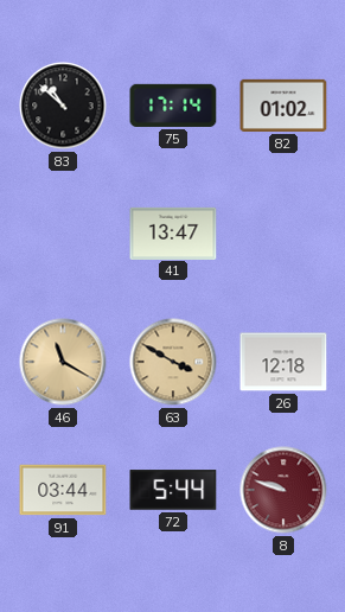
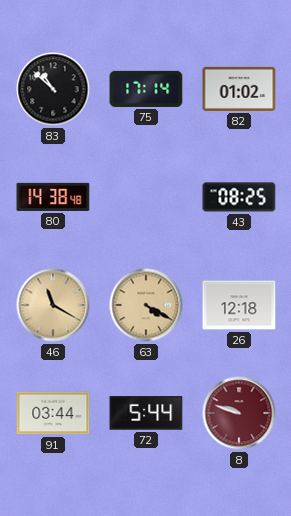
80: none -> 14:38
41: 13:47 -> none
43: none -> 08:25
63: 3:50 -> 4:20
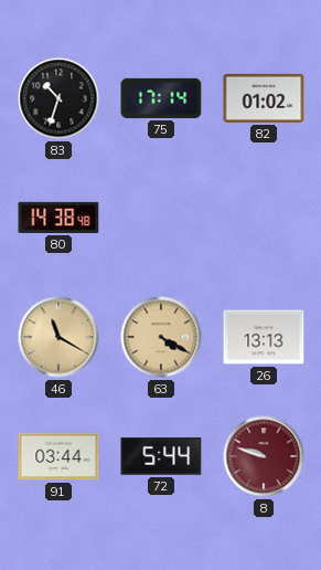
83: 10:52 -> 10:33
43: 08:25 -> none
26: 12:18 -> 13:13
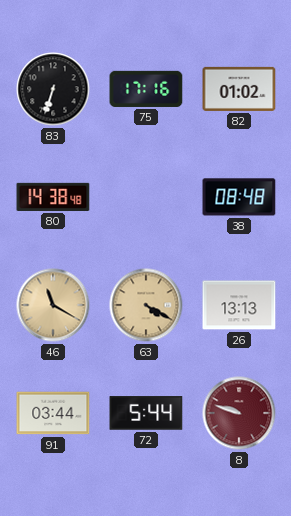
83: 10:33 -> 6:33
75: 17:14 -> 17:16
38: none -> 08:48
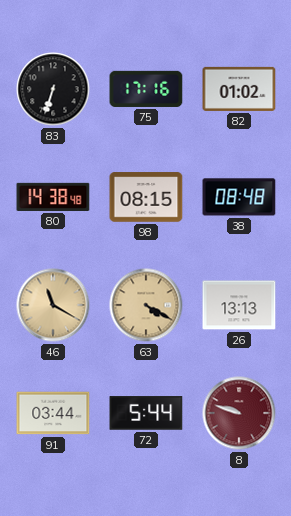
98: none -> 08:15
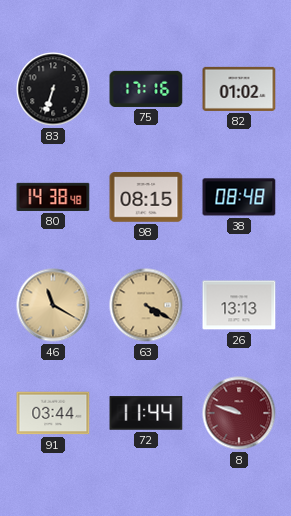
72: 5:44 -> 11:44
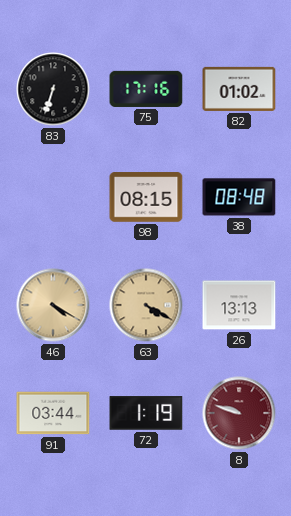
80: 14:38 -> none
46: 11:20 -> 4:20
72: 11:44 -> 1:19
